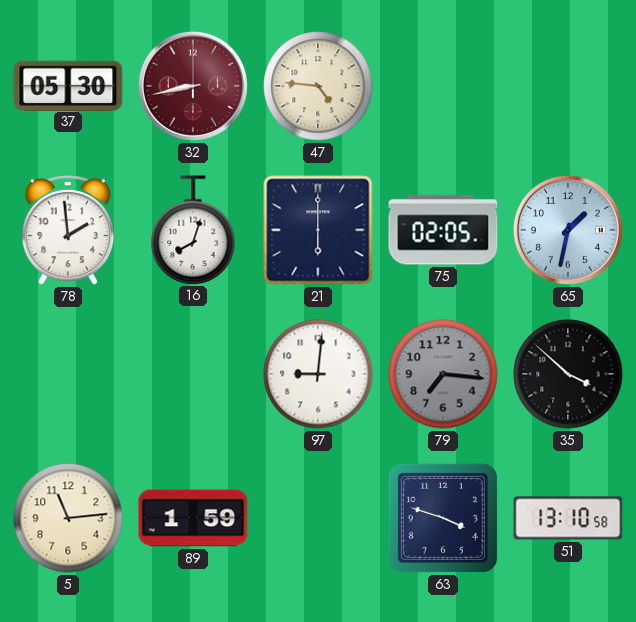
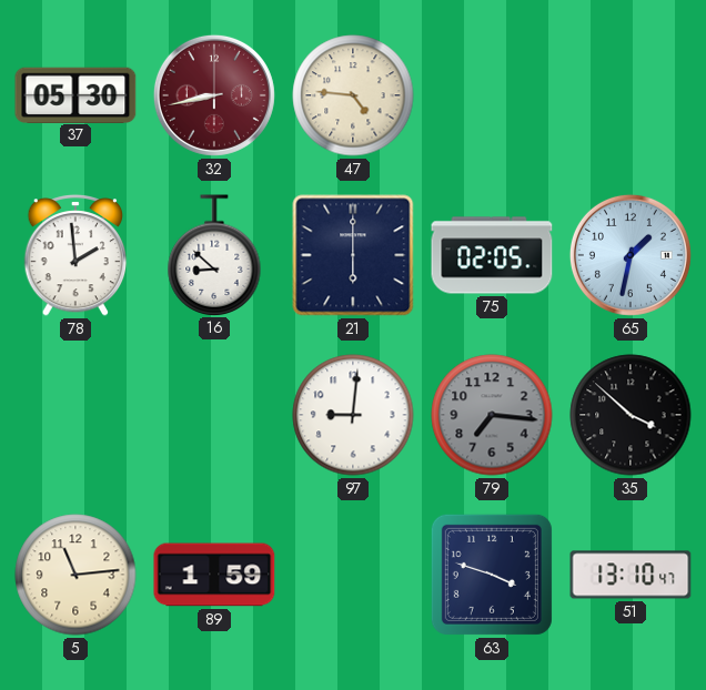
16: 8:03 -> 8:52
51: 13:10:58 -> 13:10:47
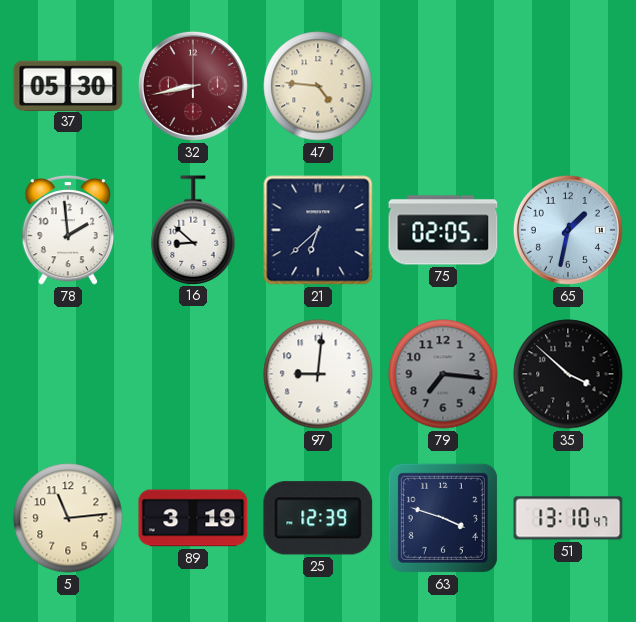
21: 6:00 -> 6:38
89: 1:59 -> 3:19
25: none -> 12:39
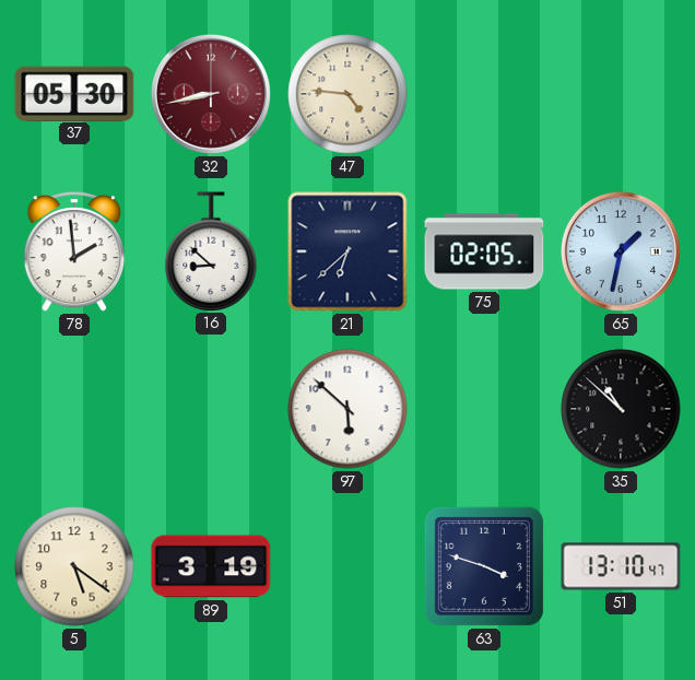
97: 9:01 -> 5:52
79: 7:16 -> none
35: 3:52 -> 10:52
5: 11:14 -> 5:21
25: 12:39 -> none
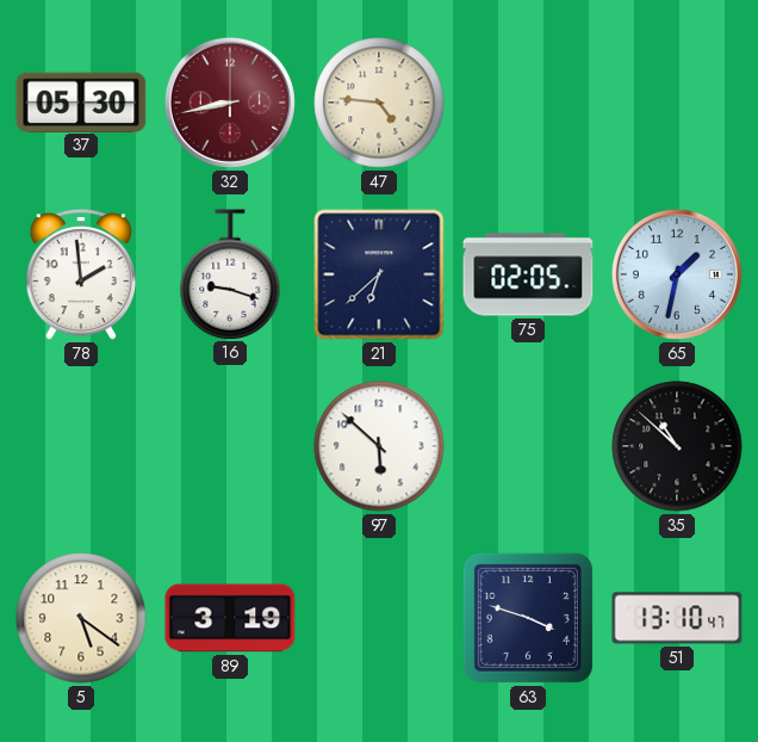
16: 8:52 -> 9:18
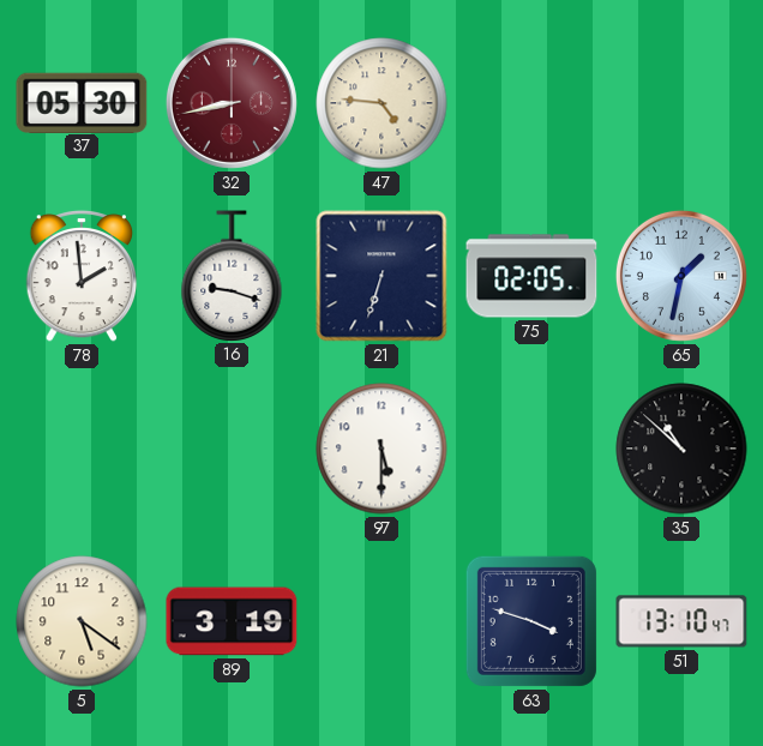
21: 6:38 -> 6:33
97: 5:52 -> 5:30
